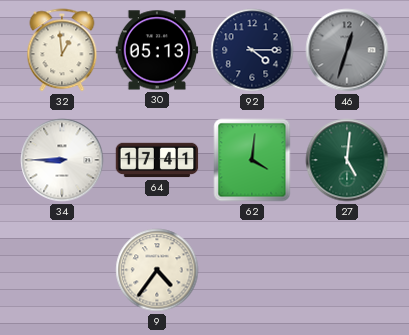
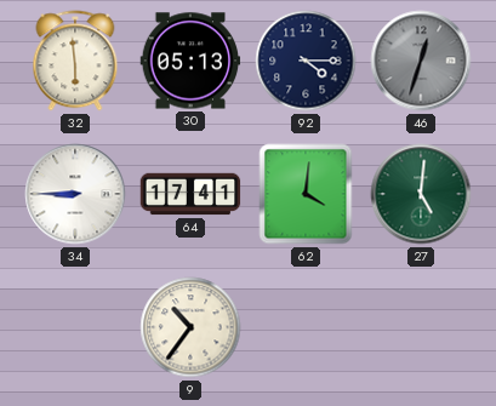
32: 12:59 -> 5:59
9: 4:36 -> 10:36
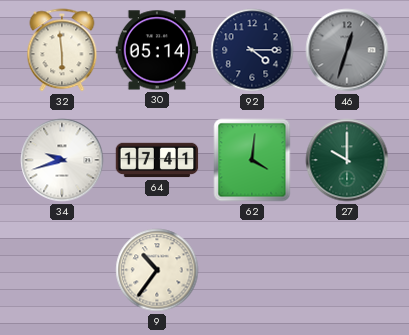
30: 05:13 -> 05:14
34: 8:45 -> 9:42
27: 5:01 -> 10:00
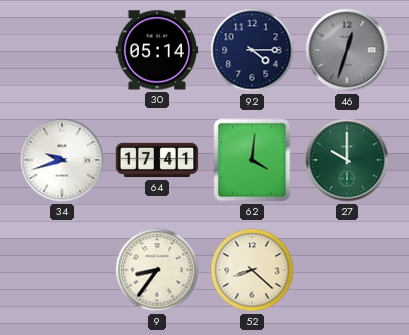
32: 5:59 -> none
9: 10:36 -> 8:36
52: none -> 8:22
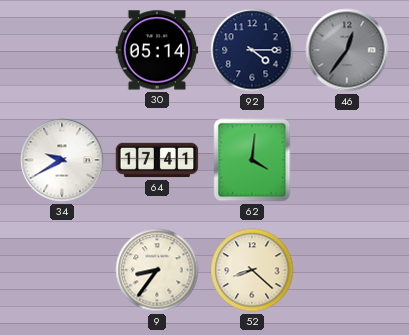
46: 12:33 -> 12:36
34: 9:42 -> 9:40
27: 10:00 -> none
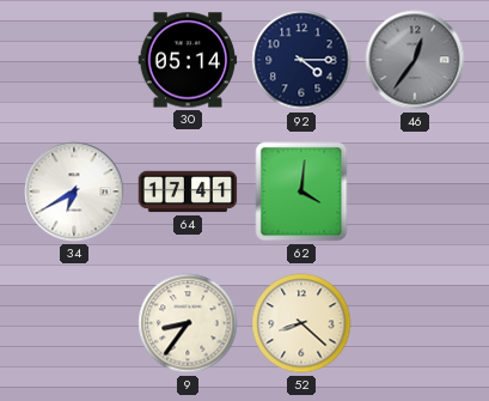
34: 9:40 -> 6:40
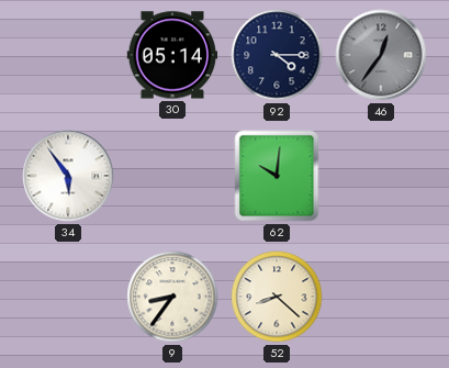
34: 6:40 -> 5:54
64: 17:41 -> none
62: 4:01 -> 10:01
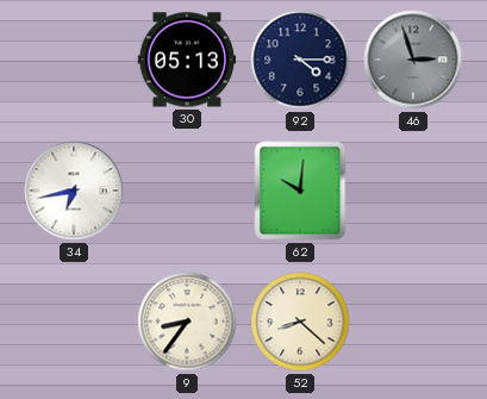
30: 05:14 -> 05:13
46: 12:36 -> 2:57
34: 5:54 -> 6:43
